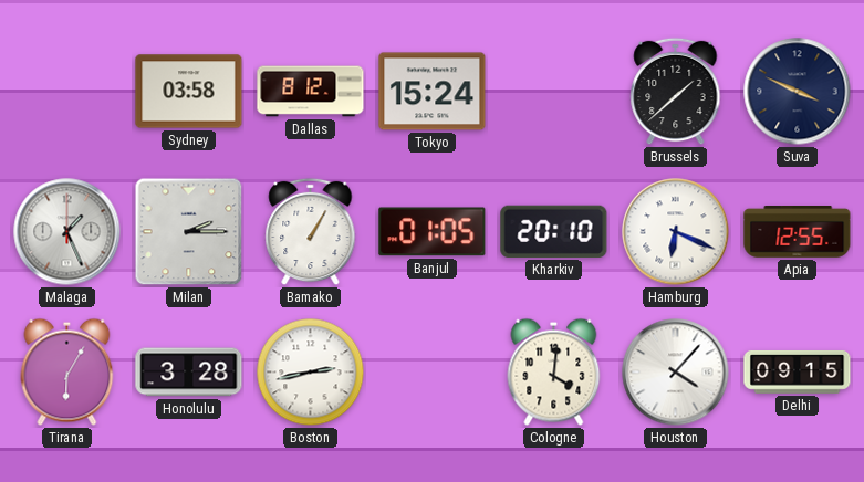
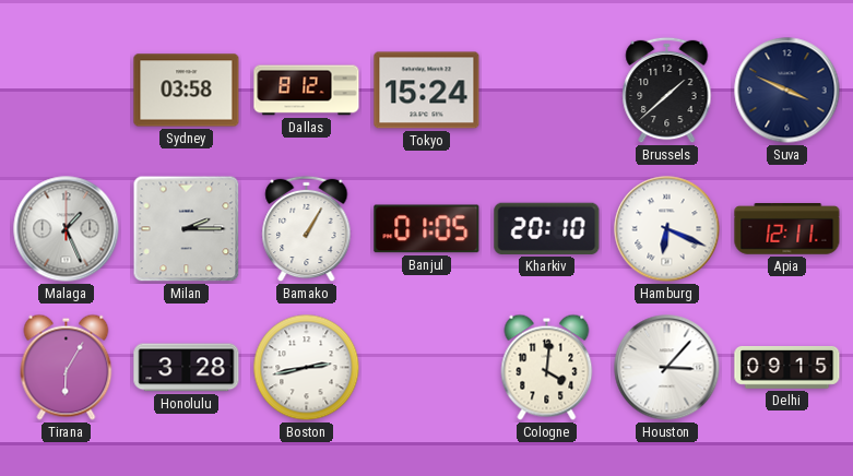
Apia: 12:55 -> 12:11
Houston: 4:07 -> 3:07
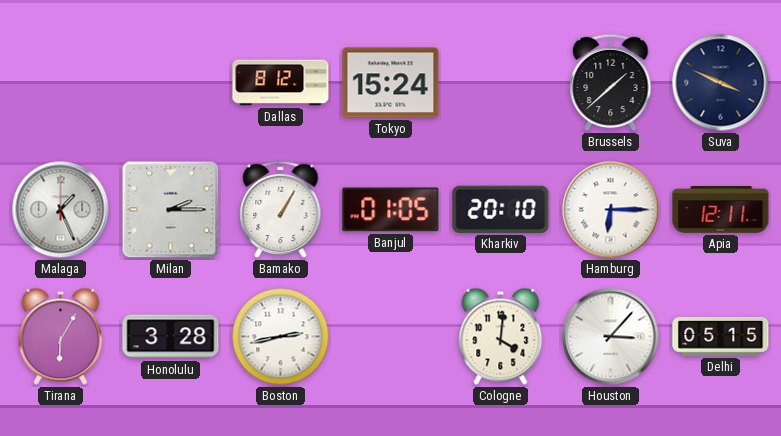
Sydney: 03:58 -> none
Hamburg: 6:19 -> 6:15
Delhi: 09:15 -> 05:15
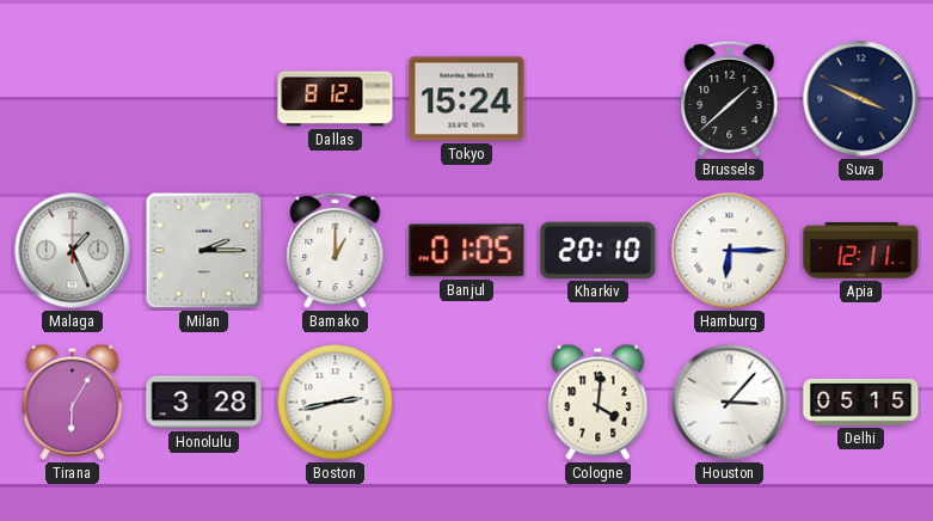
Bamako: 1:05 -> 1:00
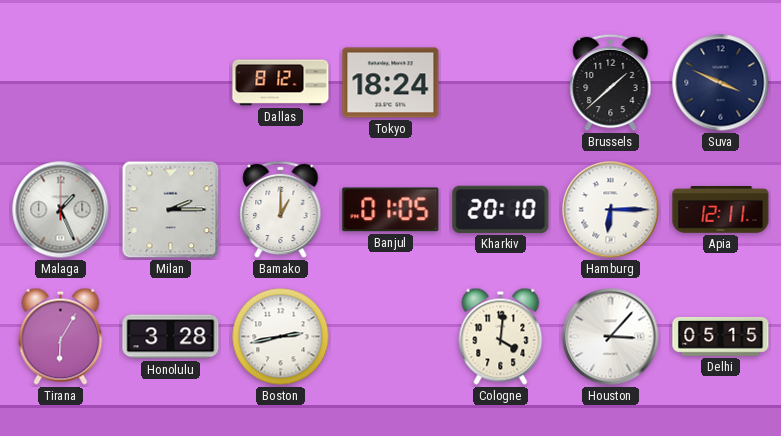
Tokyo: 15:24 -> 18:24
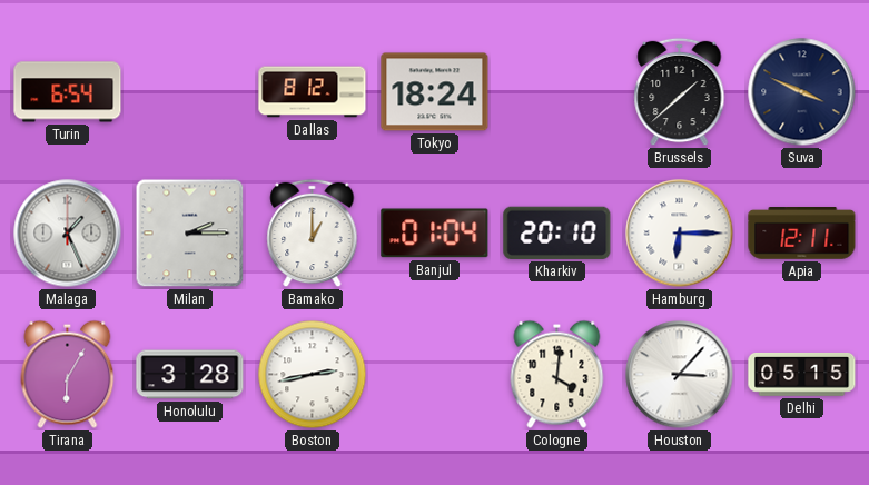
Turin: none -> 6:54
Banjul: 01:05 -> 01:04
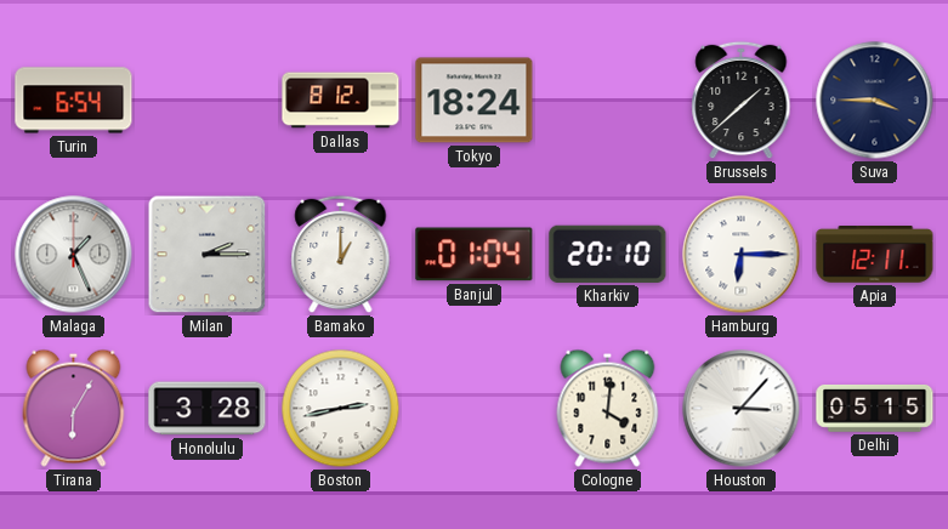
Suva: 3:49 -> 3:45
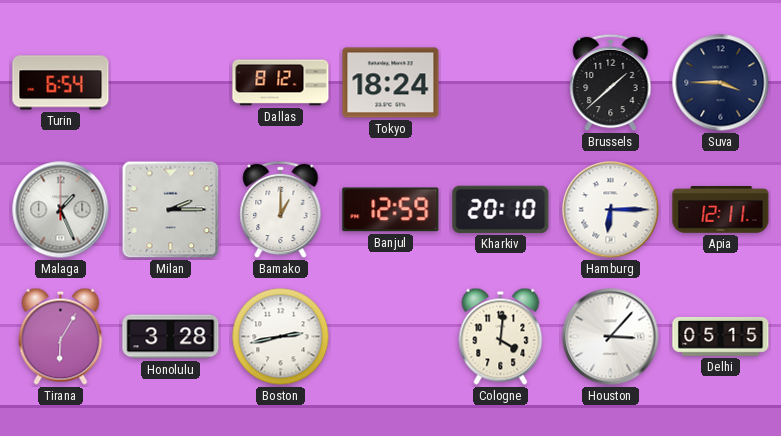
Banjul: 01:04 -> 12:59
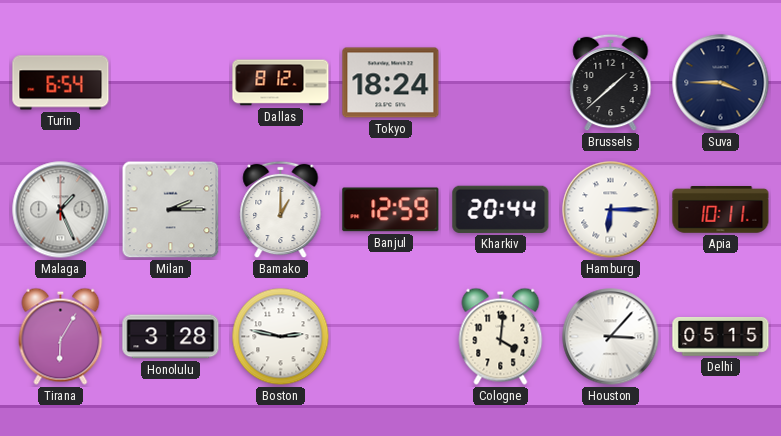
Kharkiv: 20:10 -> 20:44
Apia: 12:11 -> 10:11
Boston: 2:43 -> 2:47
